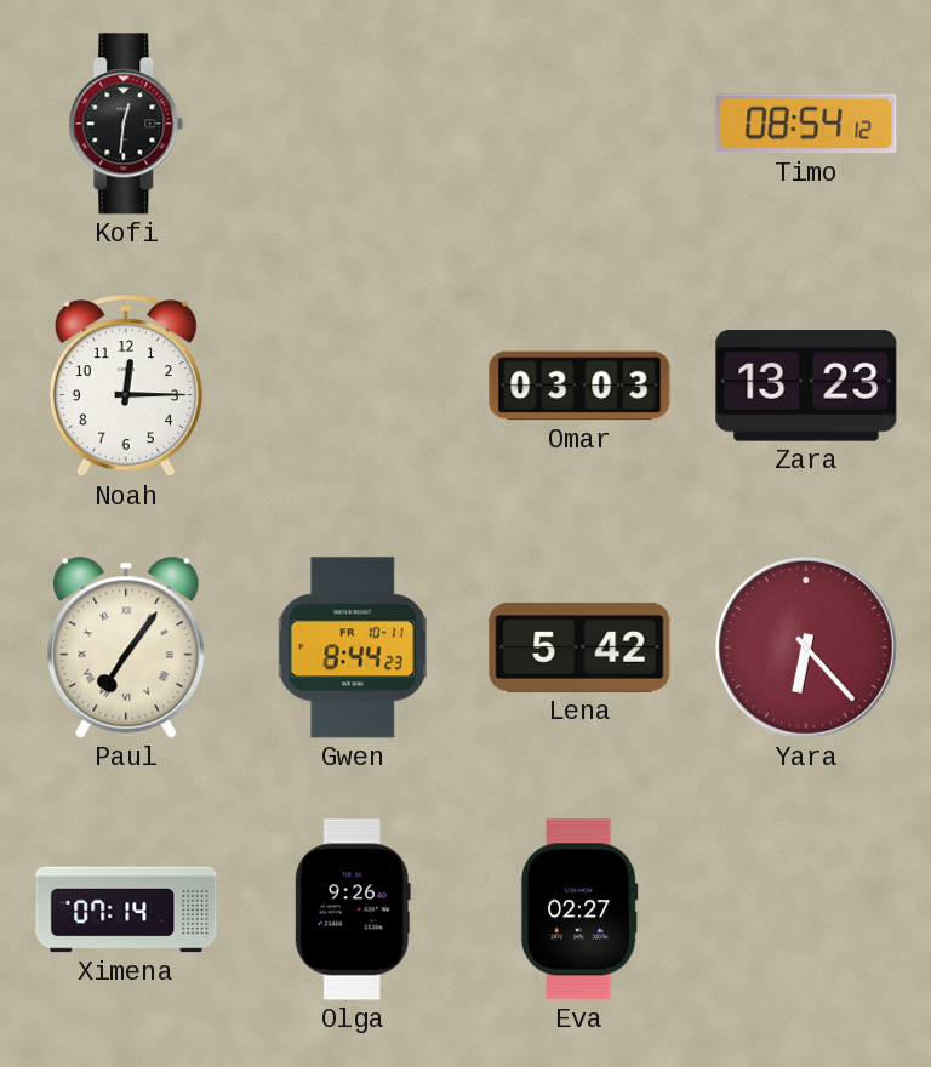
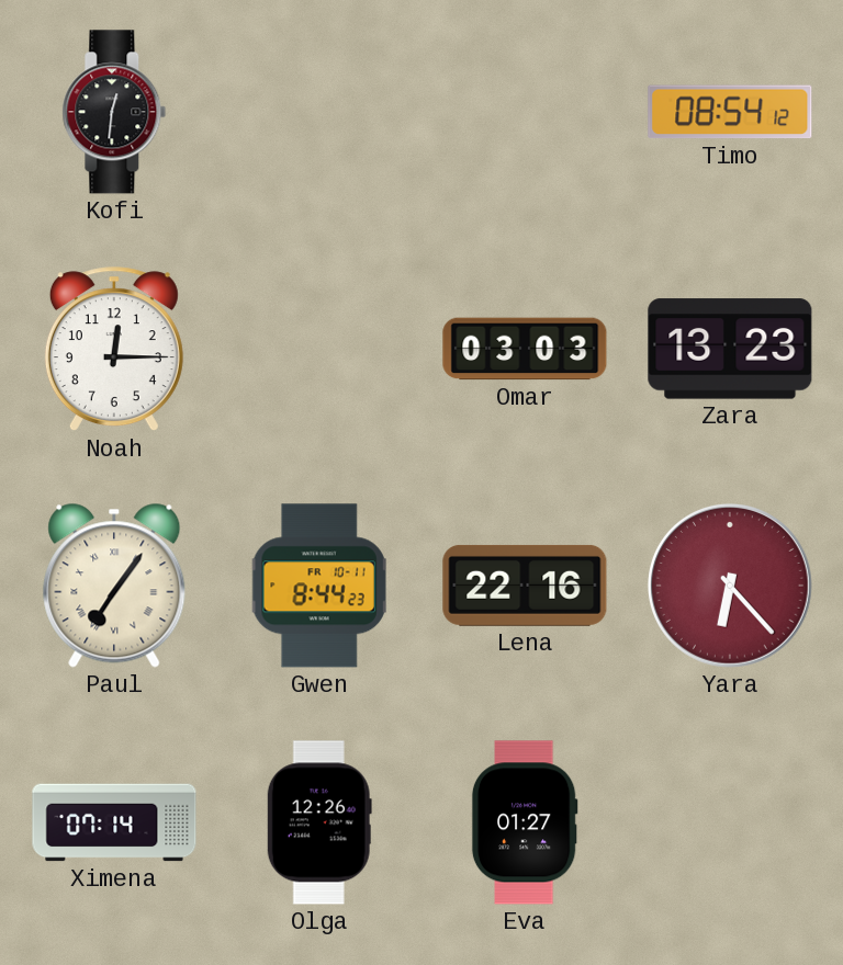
Lena: 5:42 -> 22:16
Olga: 9:26 -> 12:26
Eva: 02:27 -> 01:27
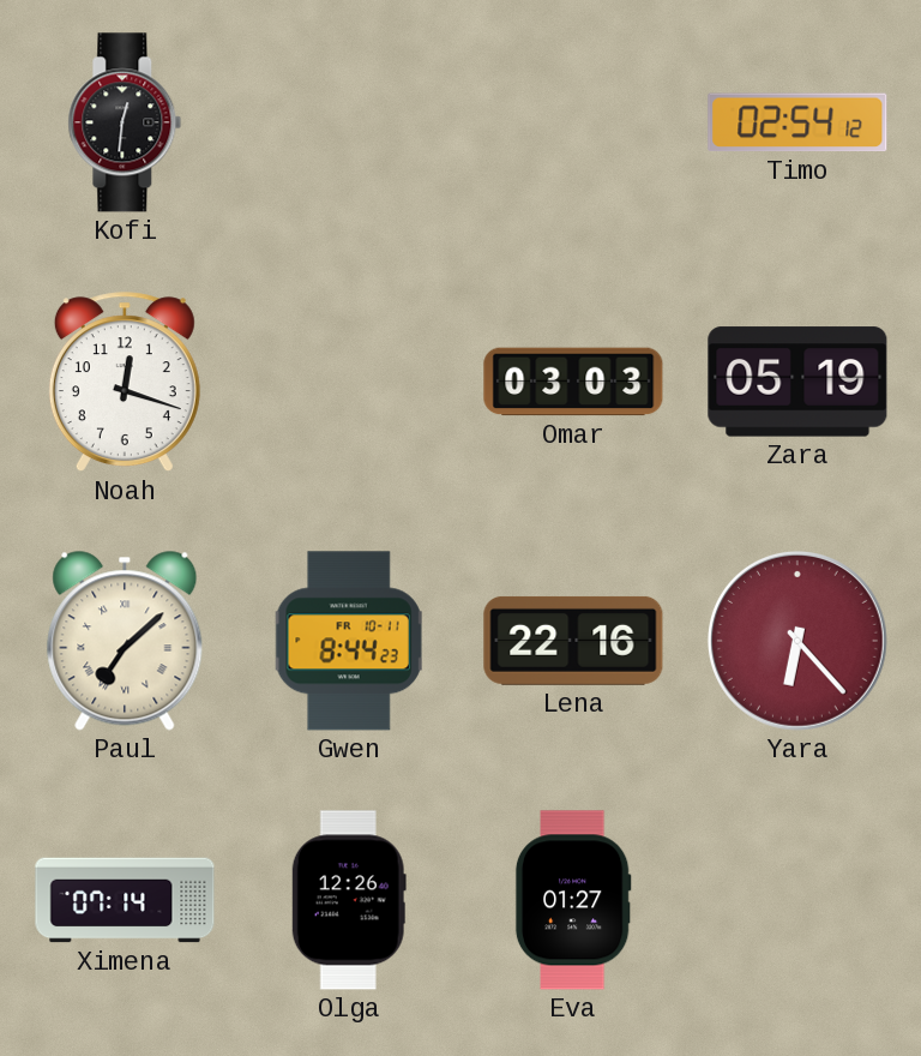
Timo: 08:54 -> 02:54
Noah: 12:15 -> 12:18
Zara: 13:23 -> 05:19
Paul: 7:06 -> 7:08
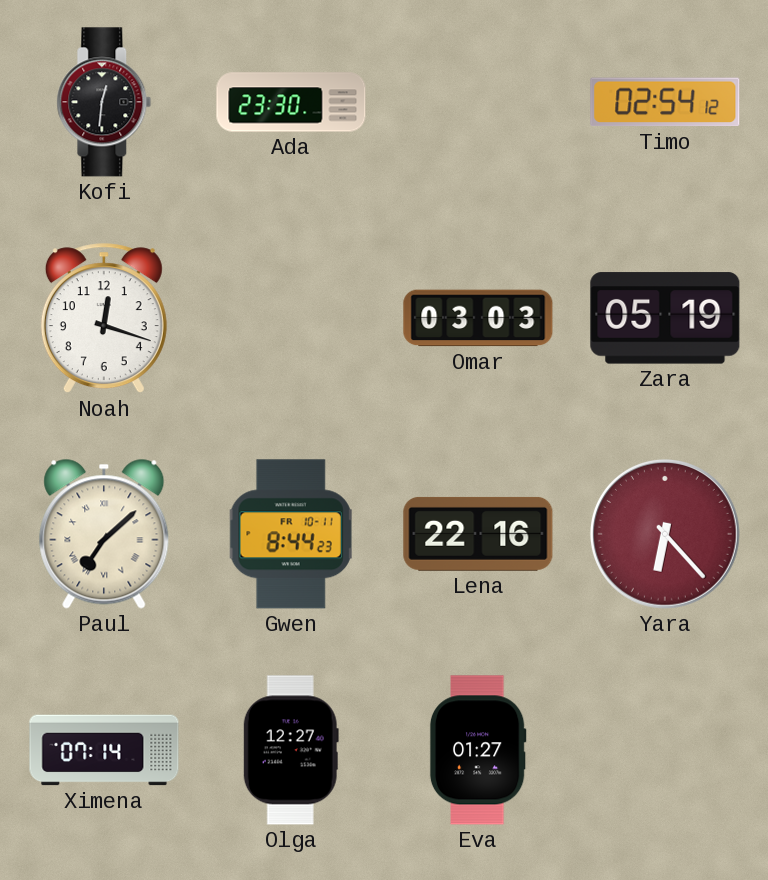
Ada: none -> 23:30
Olga: 12:26 -> 12:27
